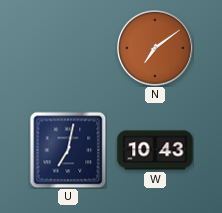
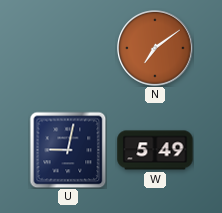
U: 7:02 -> 9:02
W: 10:43 -> 5:49
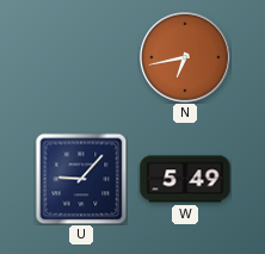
N: 7:09 -> 6:43
U: 9:02 -> 9:07
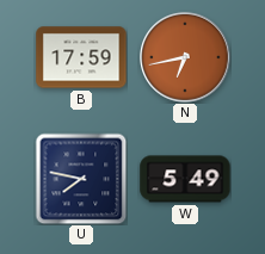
B: none -> 17:59
U: 9:07 -> 7:47
